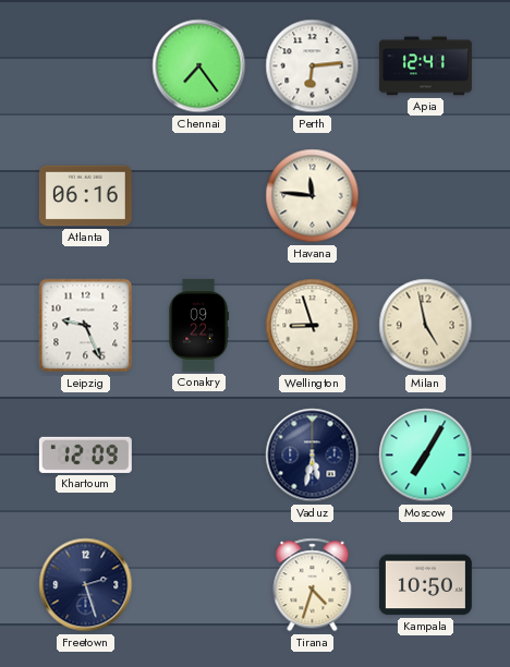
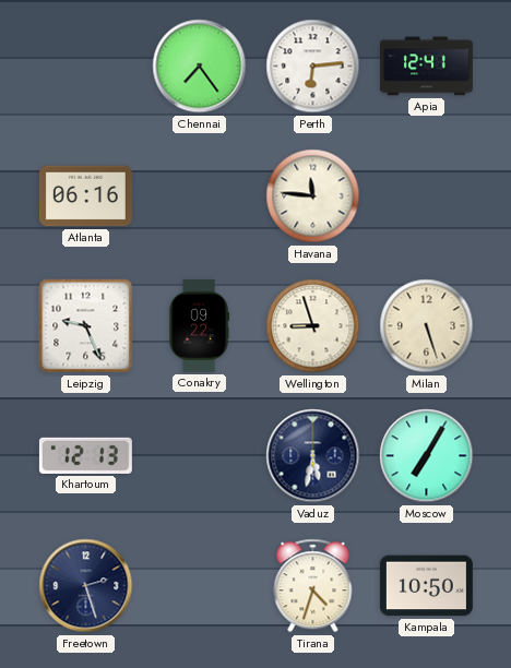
Milan: 4:58 -> 5:27
Khartoum: 12:09 -> 12:13
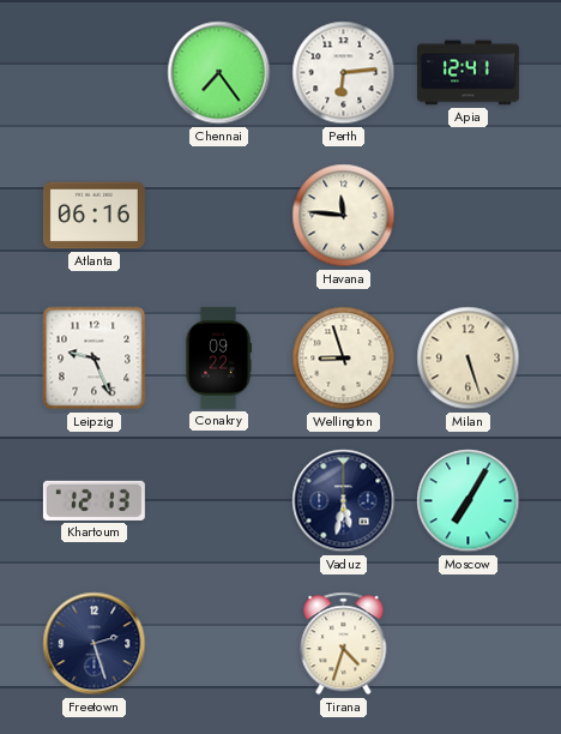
Kampala: 10:50 -> none
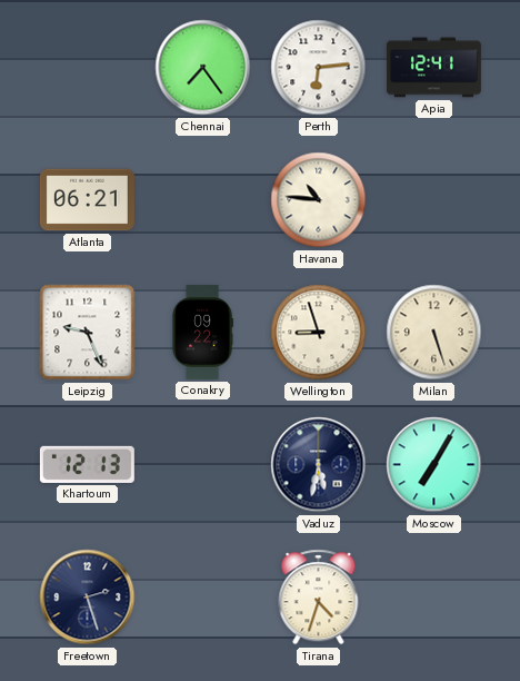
Atlanta: 06:16 -> 06:21
Havana: 11:46 -> 10:46
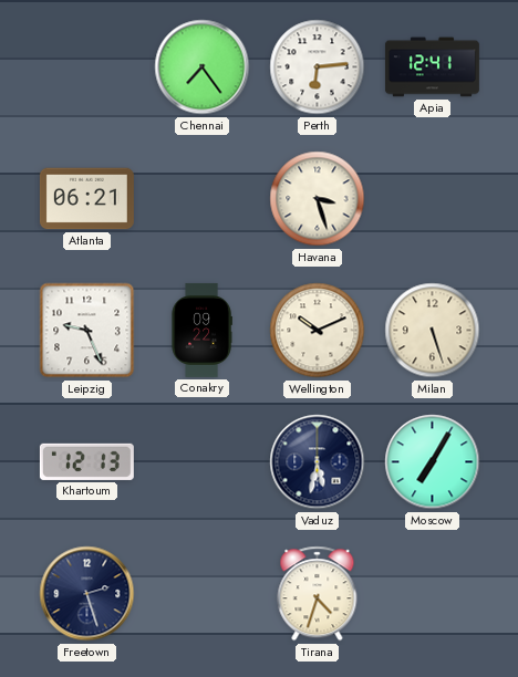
Havana: 10:46 -> 3:27
Wellington: 8:57 -> 10:11
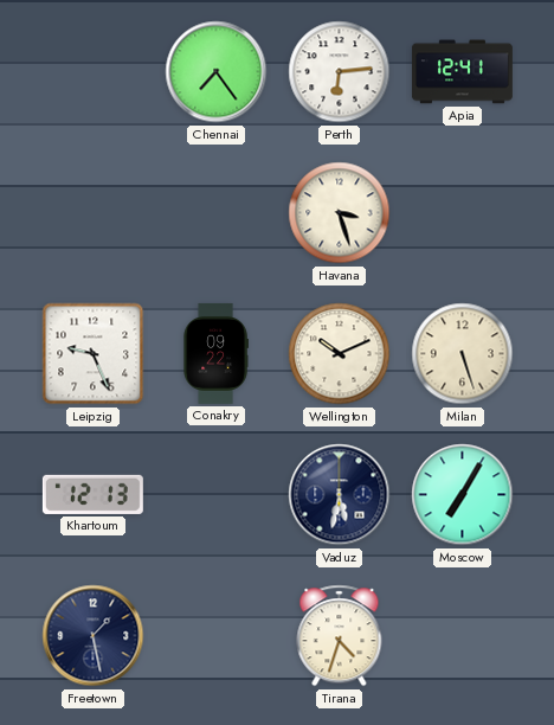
Atlanta: 06:21 -> none
Freetown: 2:27 -> 1:28
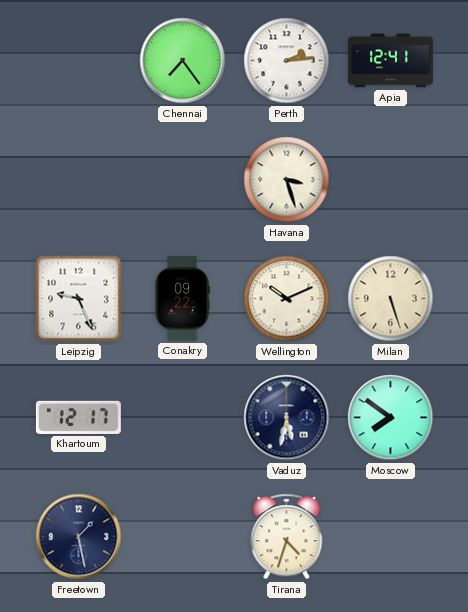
Perth: 6:14 -> 2:14
Khartoum: 12:13 -> 12:17
Moscow: 7:05 -> 7:51
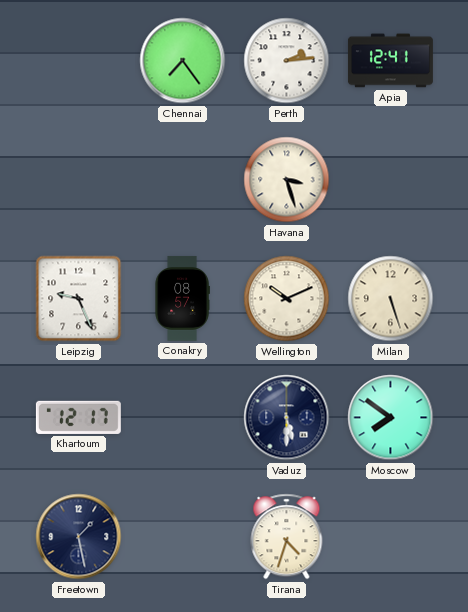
Conakry: 09:22 -> 08:57
Vaduz: 5:32 -> 5:30
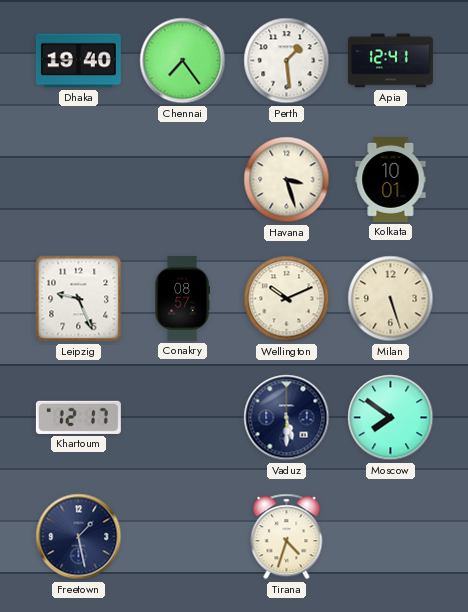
Dhaka: none -> 19:40
Perth: 2:14 -> 1:29
Kolkata: none -> 10:01
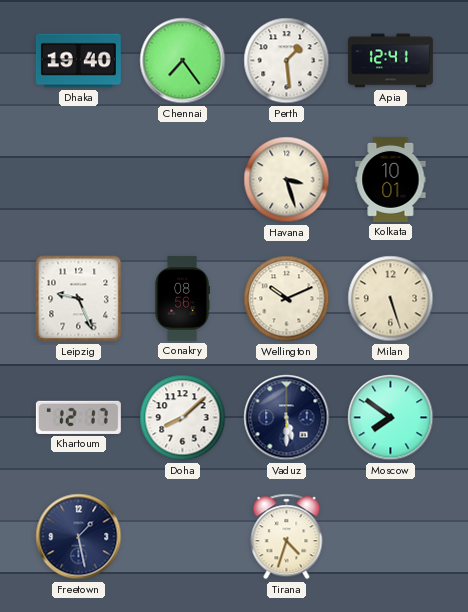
Conakry: 08:57 -> 08:56
Doha: none -> 8:08
